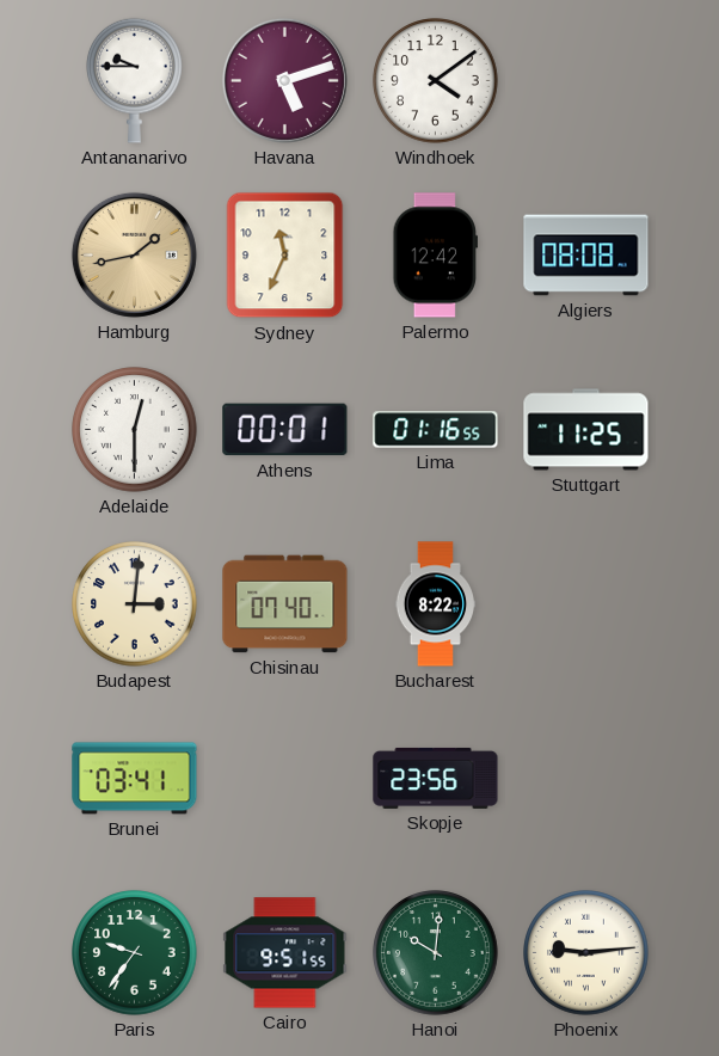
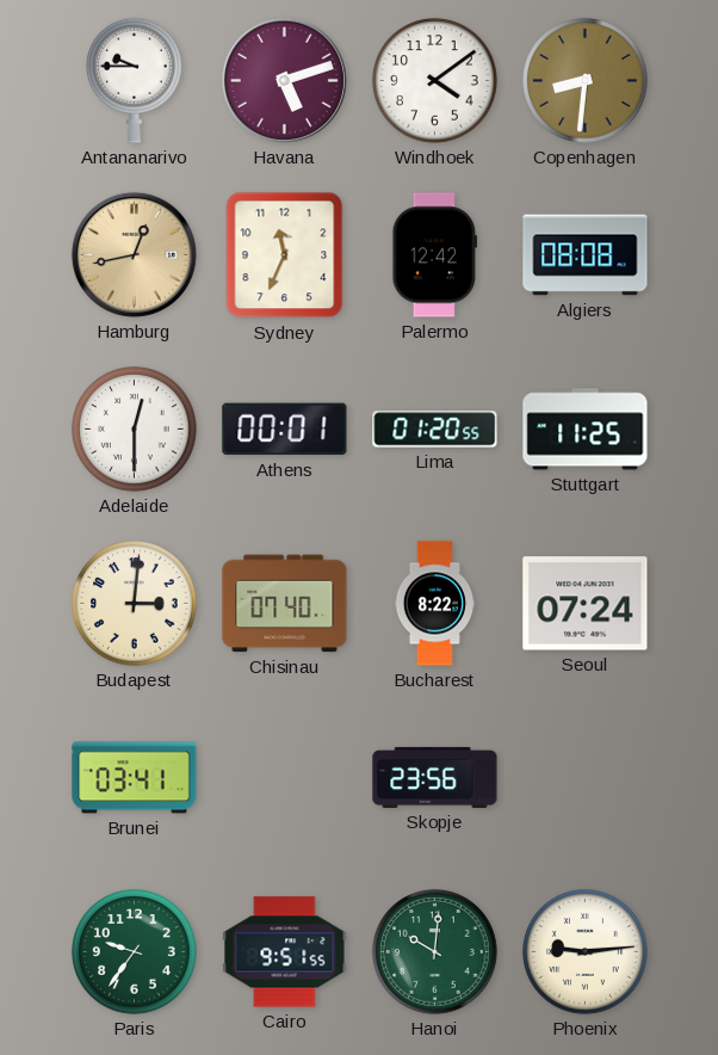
Copenhagen: none -> 8:31
Hamburg: 1:43 -> 12:43
Lima: 01:16 -> 01:20
Seoul: none -> 07:24
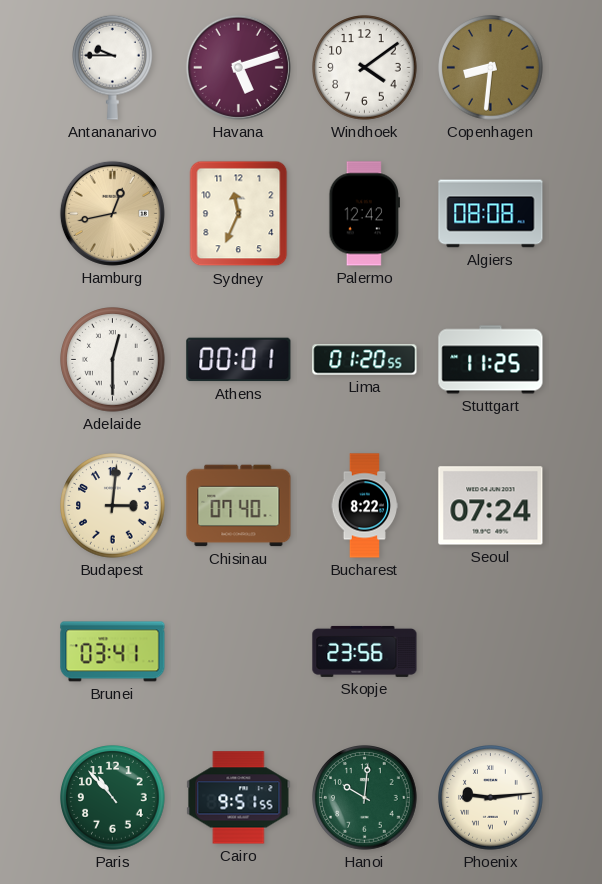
Paris: 9:36 -> 10:53
